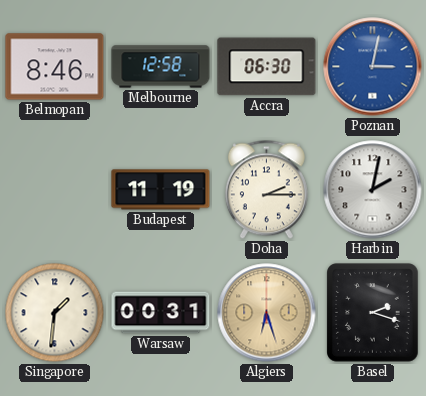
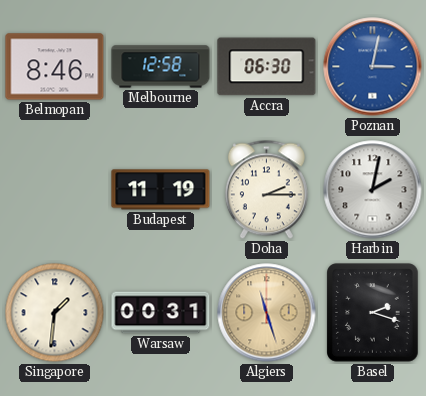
Algiers: 6:27 -> 11:27
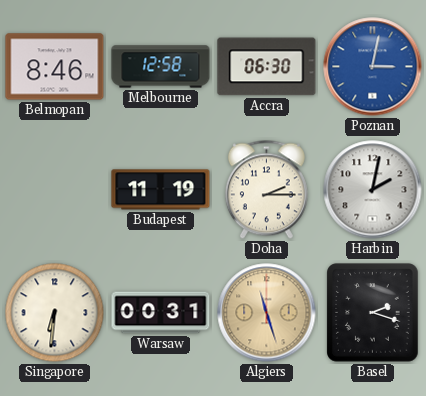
Singapore: 1:31 -> 6:31
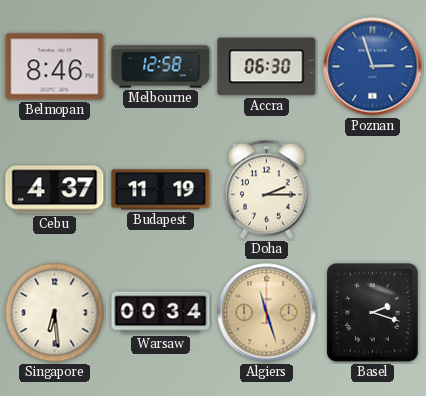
Poznan: 3:02 -> 2:57
Cebu: none -> 4:37
Harbin: 2:02 -> none
Singapore: 6:31 -> 6:29
Warsaw: 00:31 -> 00:34
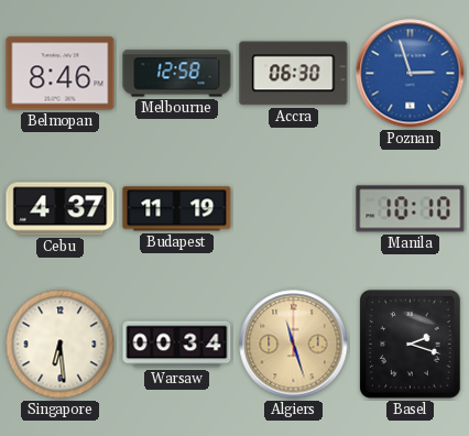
Doha: 2:15 -> none
Manila: none -> 10:10
